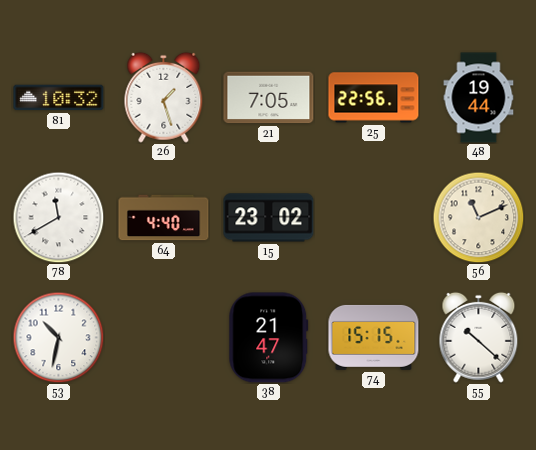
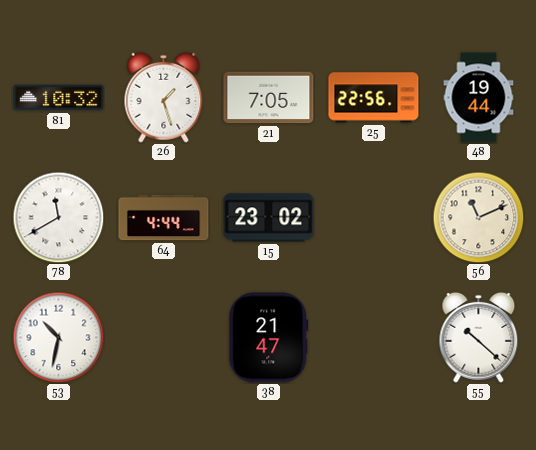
64: 4:40 -> 4:44
74: 15:15 -> none
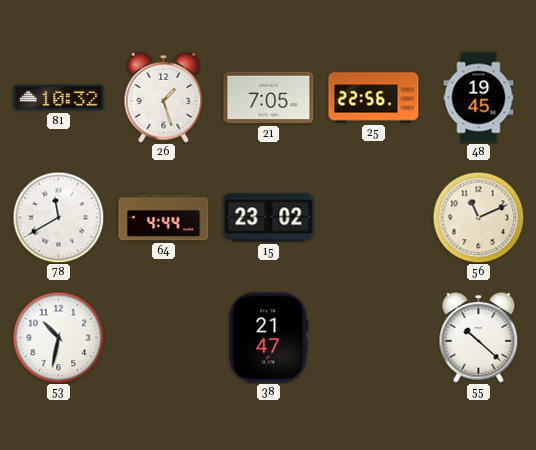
48: 19:44 -> 19:45
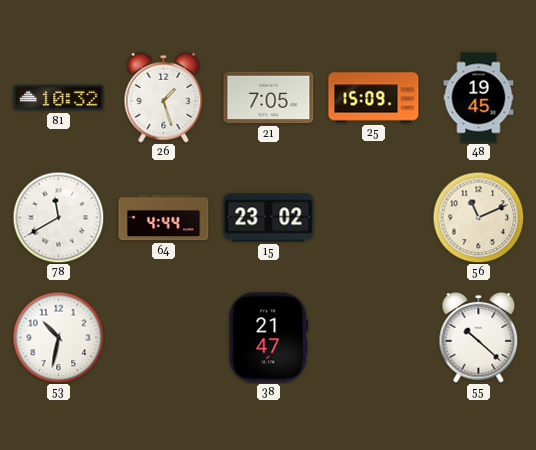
25: 22:56 -> 15:09
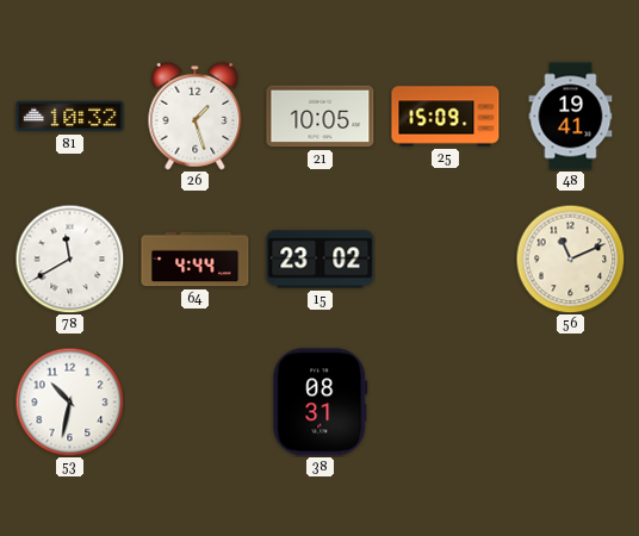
21: 7:05 -> 10:05
48: 19:45 -> 19:41
38: 21:47 -> 08:31
55: 10:22 -> none
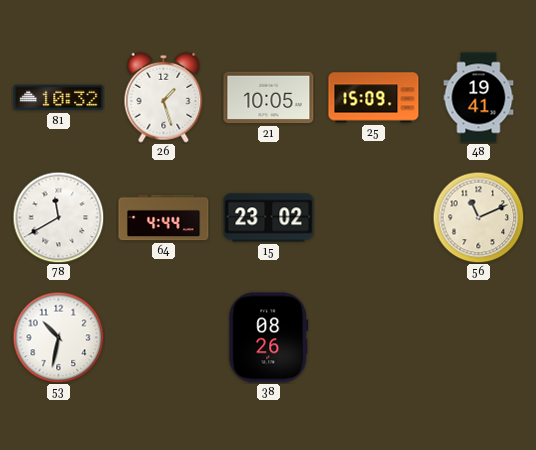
38: 08:31 -> 08:26
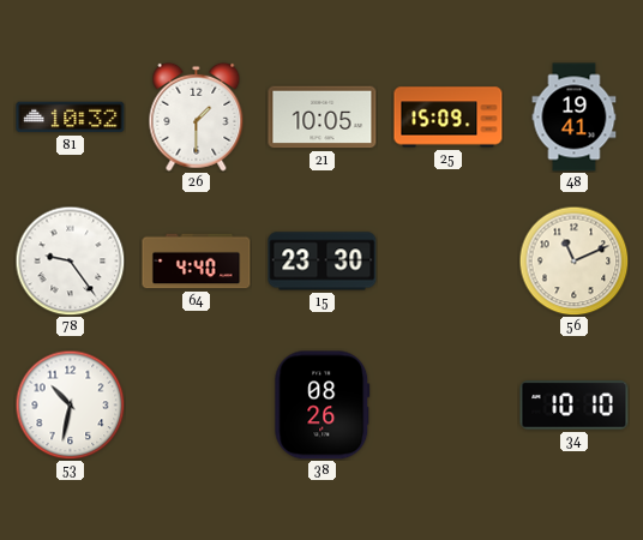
26: 1:27 -> 1:30
78: 11:40 -> 9:24
64: 4:44 -> 4:40
15: 23:02 -> 23:30
34: none -> 10:10
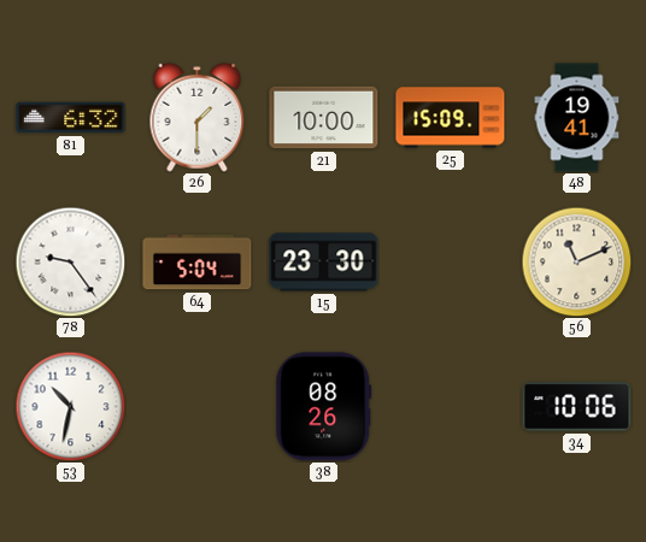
81: 10:32 -> 6:32
21: 10:05 -> 10:00
64: 4:40 -> 5:04
34: 10:10 -> 10:06
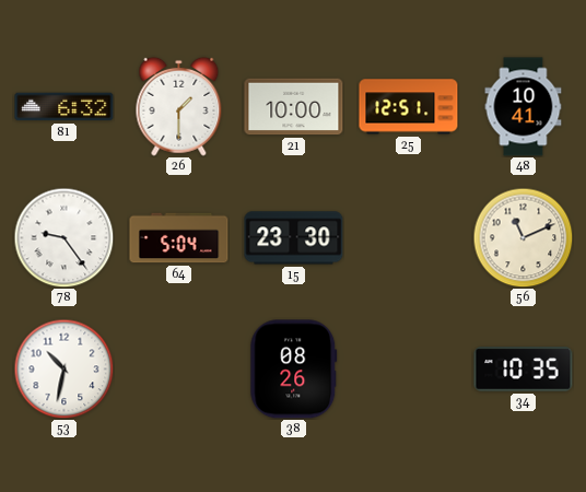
25: 15:09 -> 12:51
48: 19:41 -> 10:41
34: 10:06 -> 10:35
